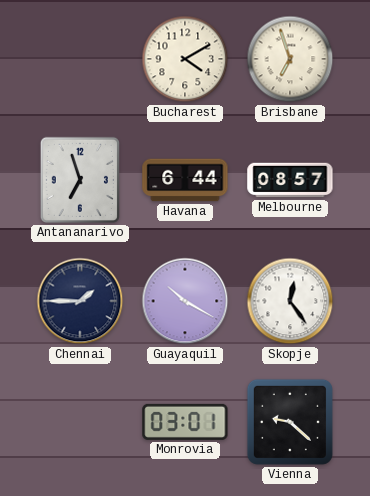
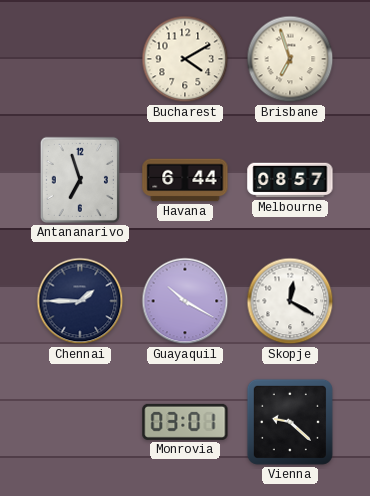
Skopje: 12:24 -> 12:20
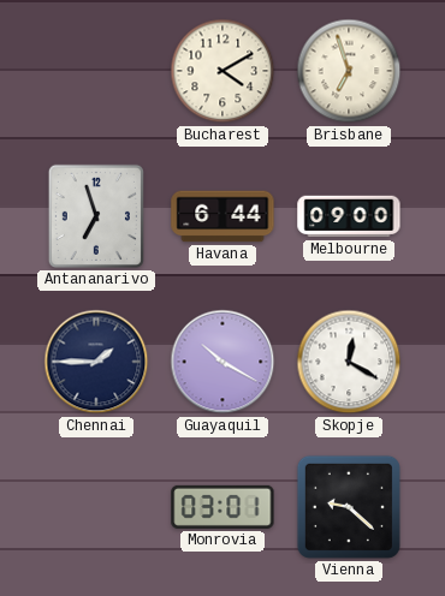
Melbourne: 08:57 -> 09:00
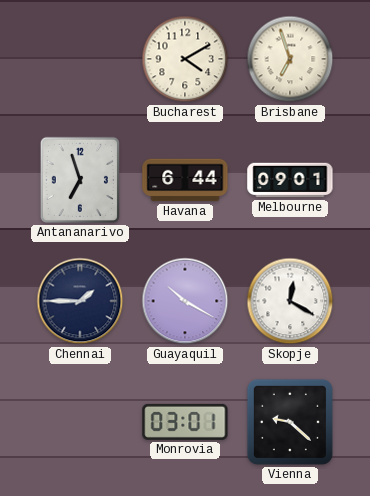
Melbourne: 09:00 -> 09:01
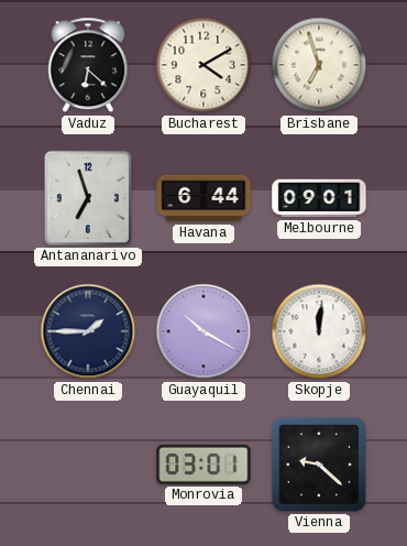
Vaduz: none -> 6:22
Skopje: 12:20 -> 12:01
